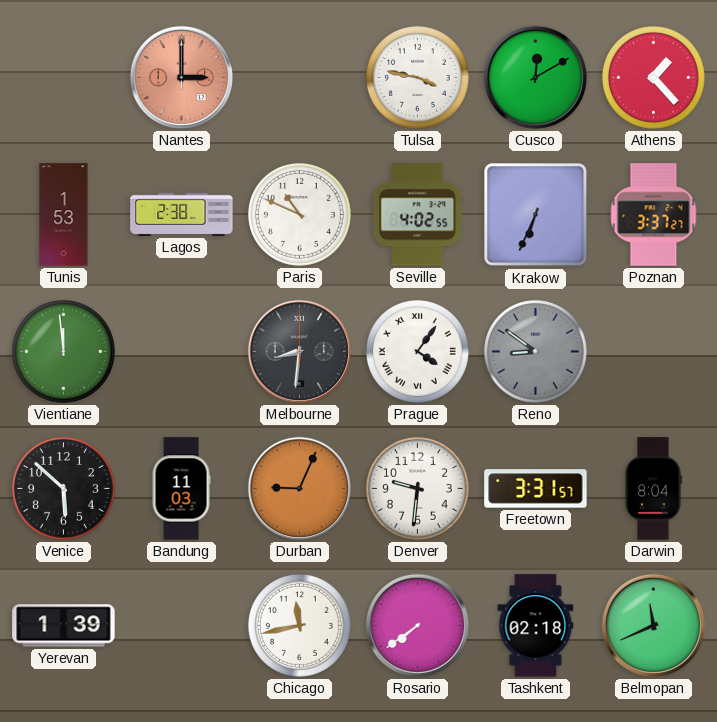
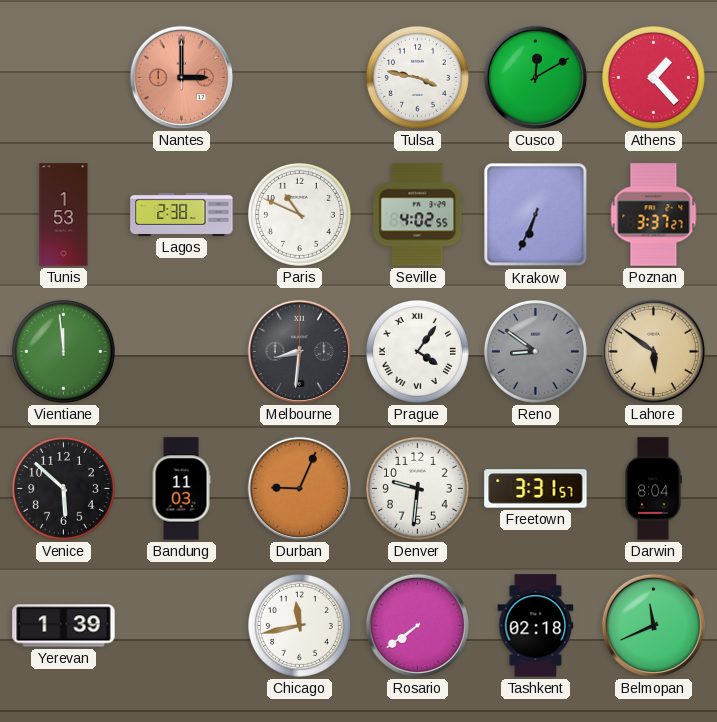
Lahore: none -> 5:51
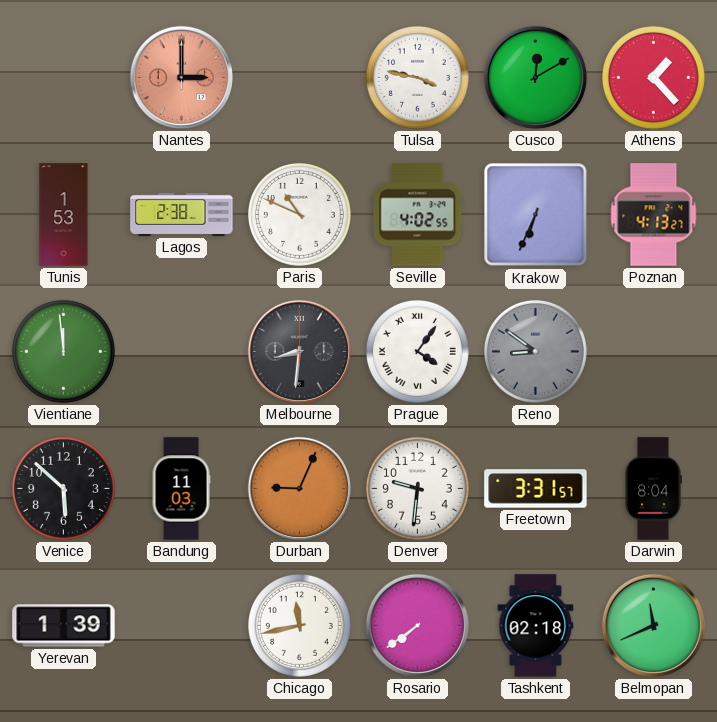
Poznan: 3:37 -> 4:13
Lahore: 5:51 -> none
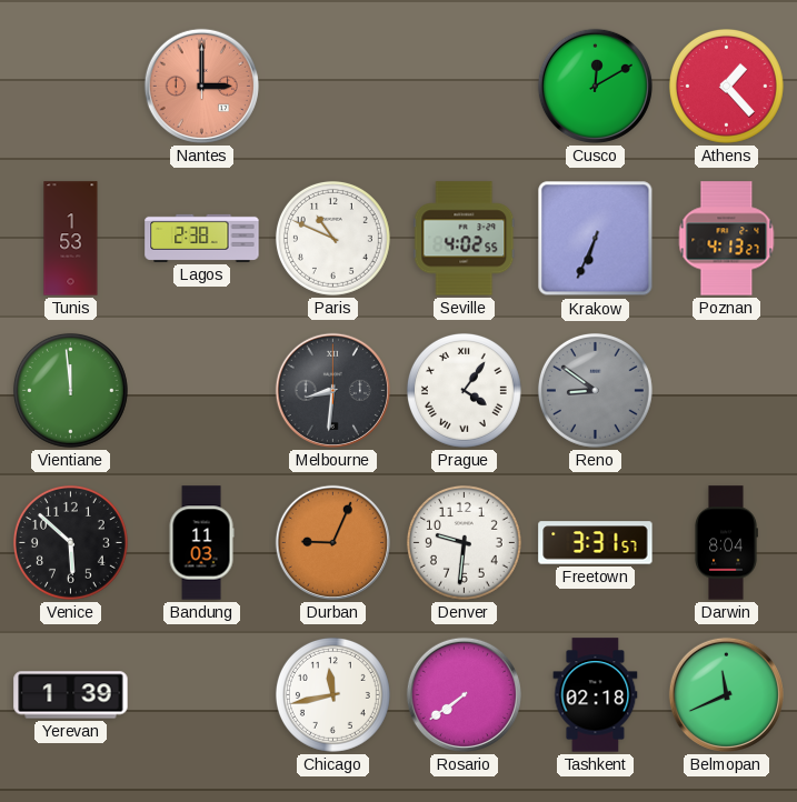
Tulsa: 3:47 -> none
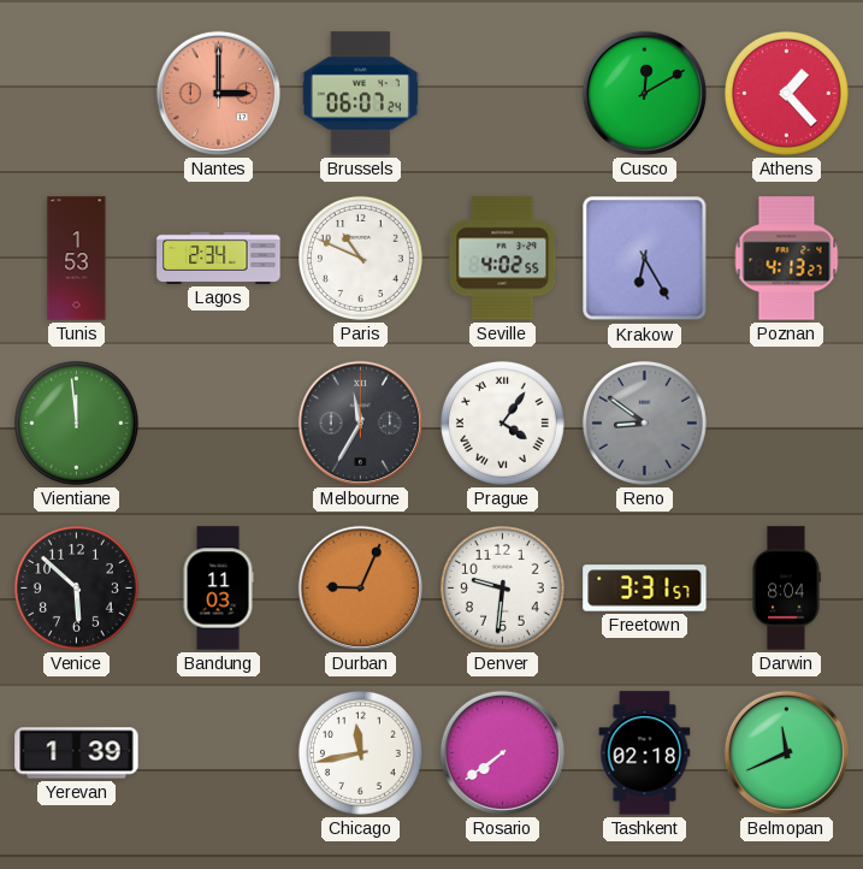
Brussels: none -> 06:07
Lagos: 2:38 -> 2:34
Krakow: 6:34 -> 6:25
Melbourne: 8:31 -> 11:35
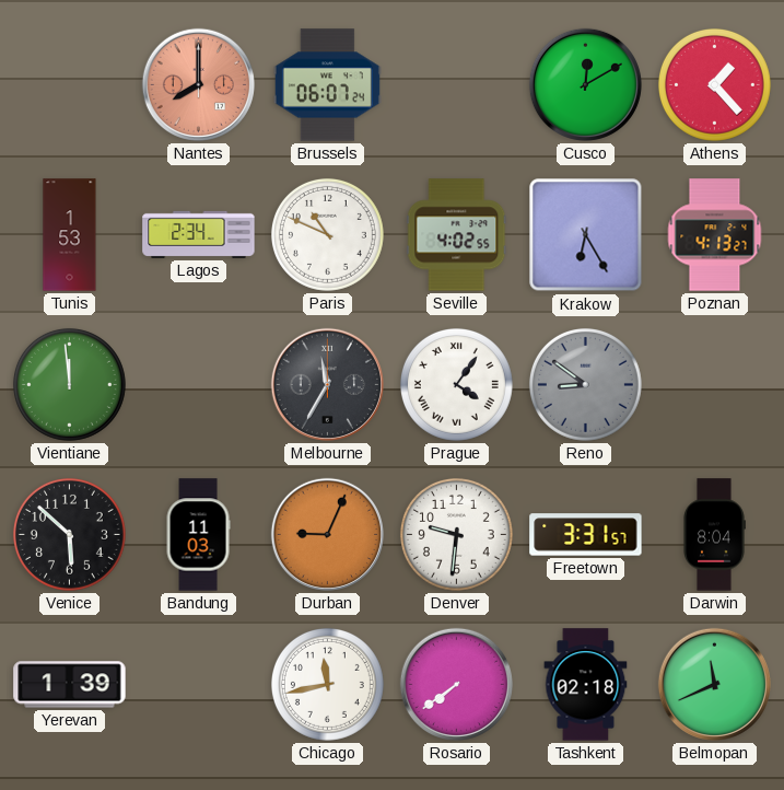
Nantes: 3:00 -> 8:00
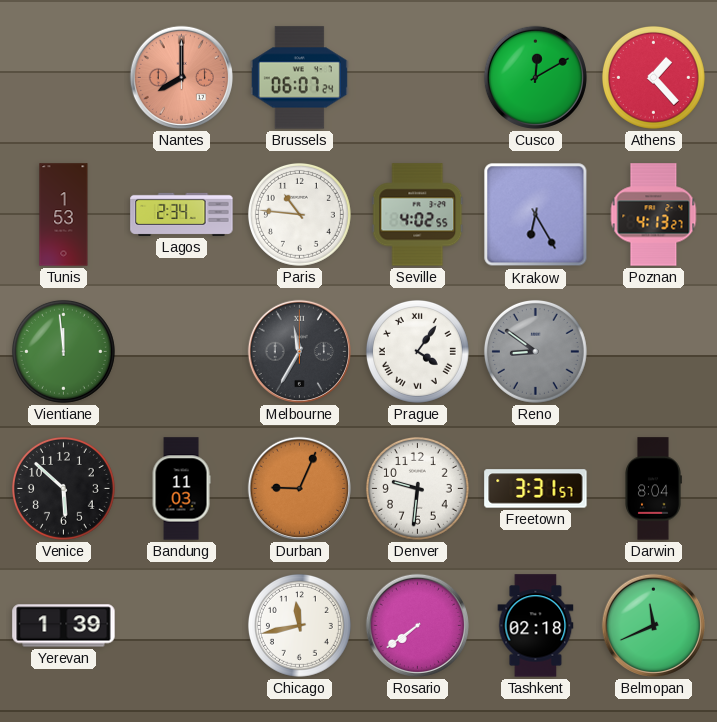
Paris: 10:49 -> 10:46
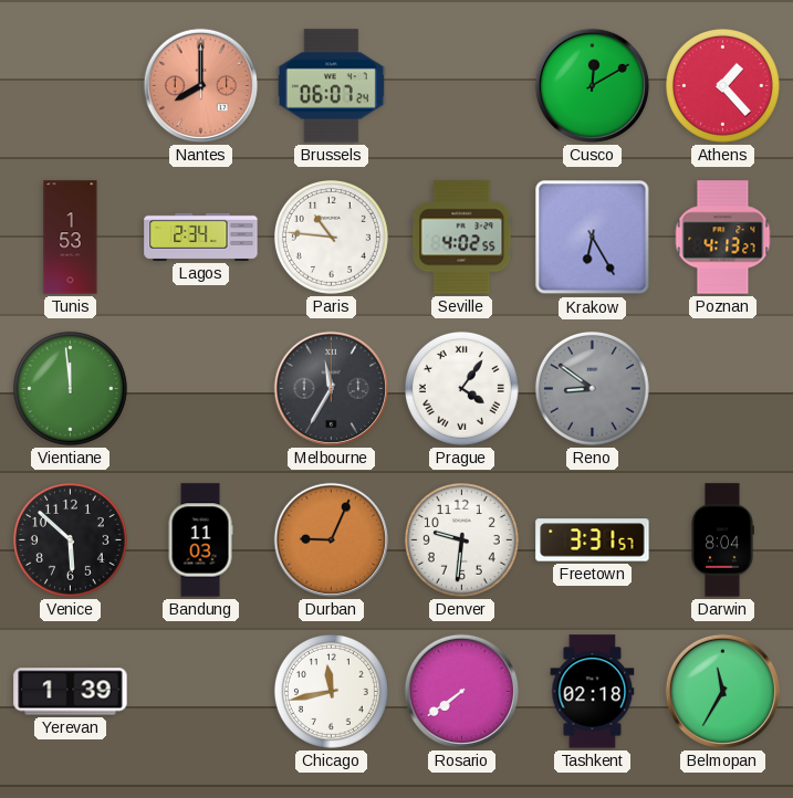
Belmopan: 11:41 -> 11:35
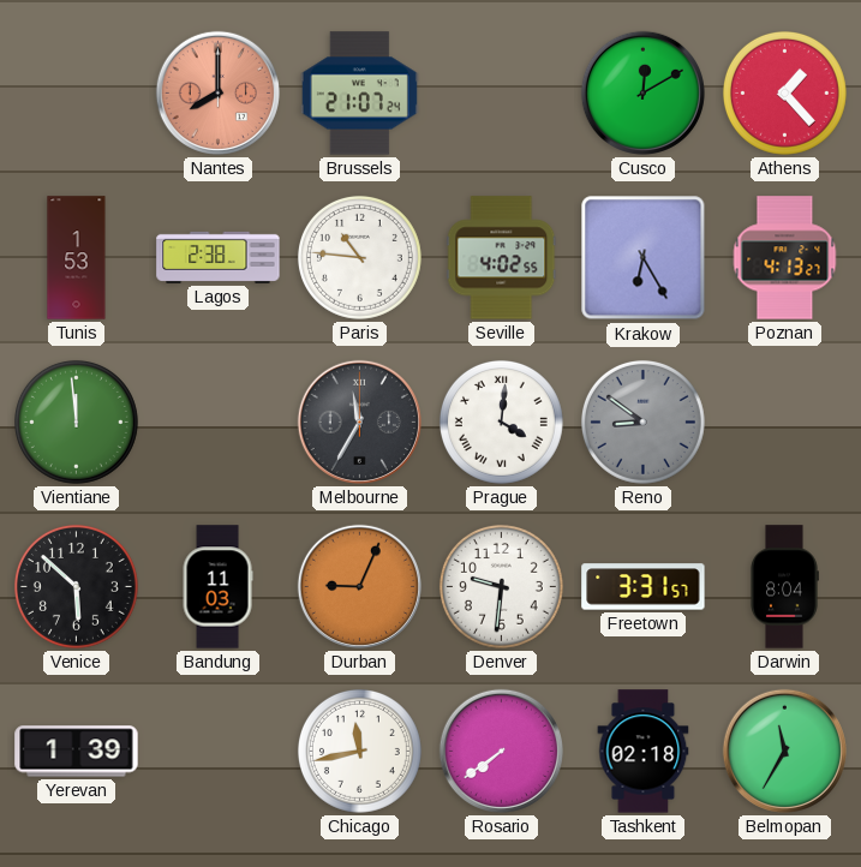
Brussels: 06:07 -> 21:07
Lagos: 2:34 -> 2:38
Prague: 4:06 -> 4:01
